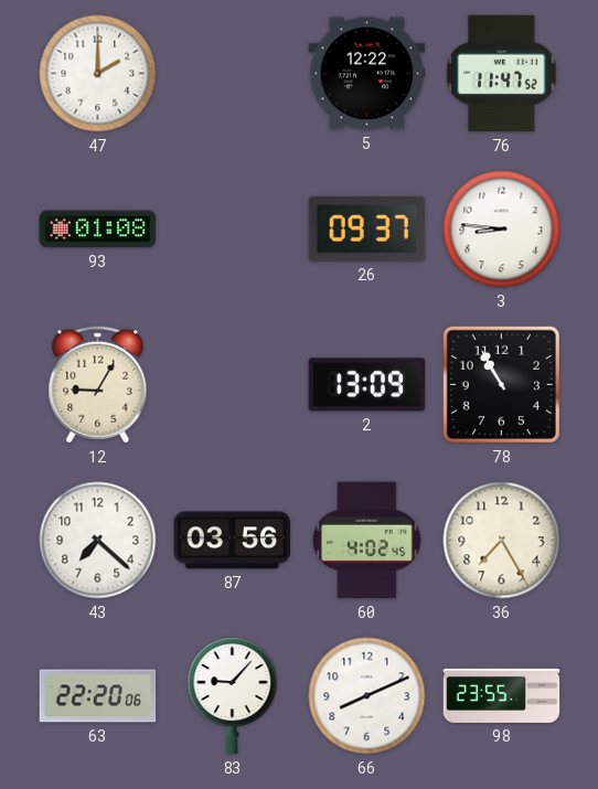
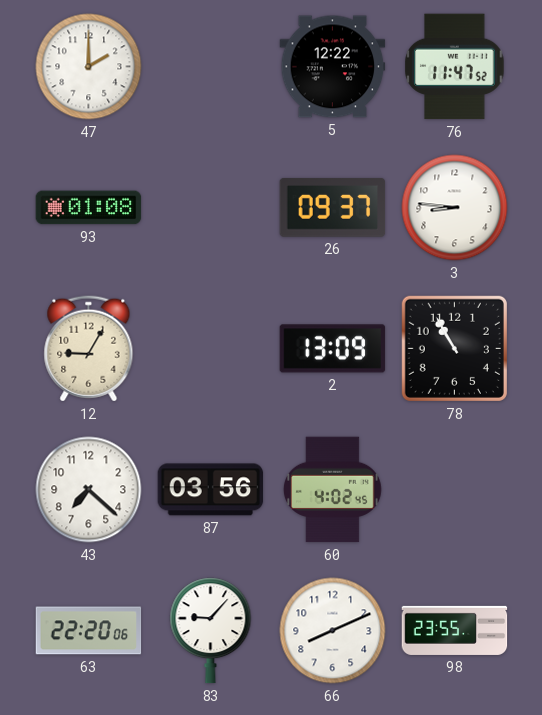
36: 7:25 -> none
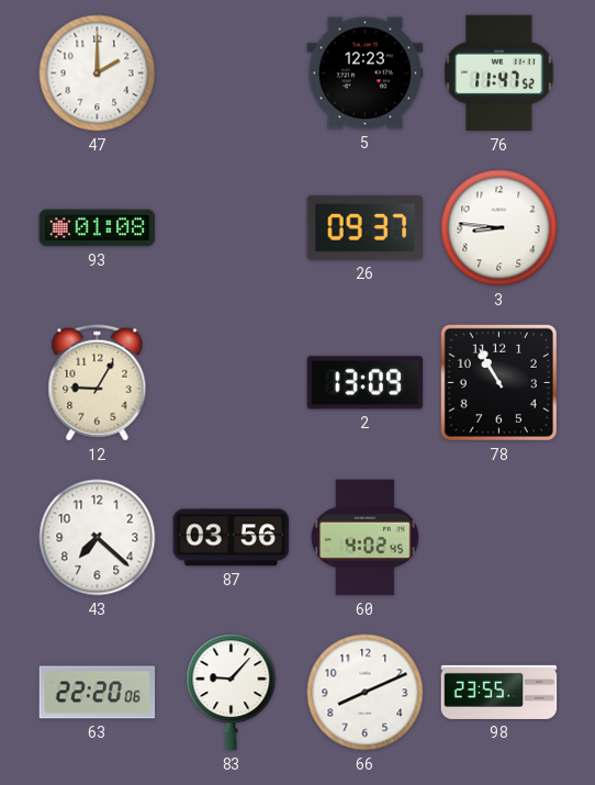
5: 12:22 -> 12:23
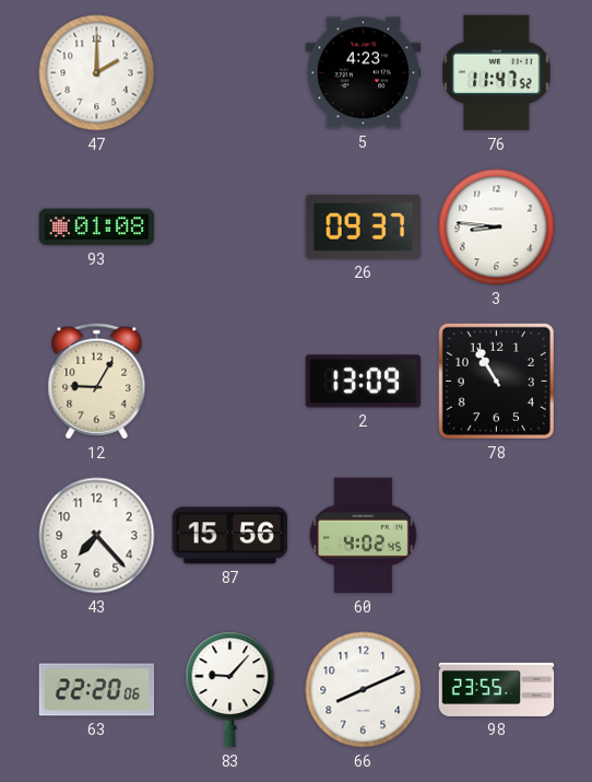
5: 12:23 -> 4:23
43: 7:22 -> 7:23
87: 03:56 -> 15:56
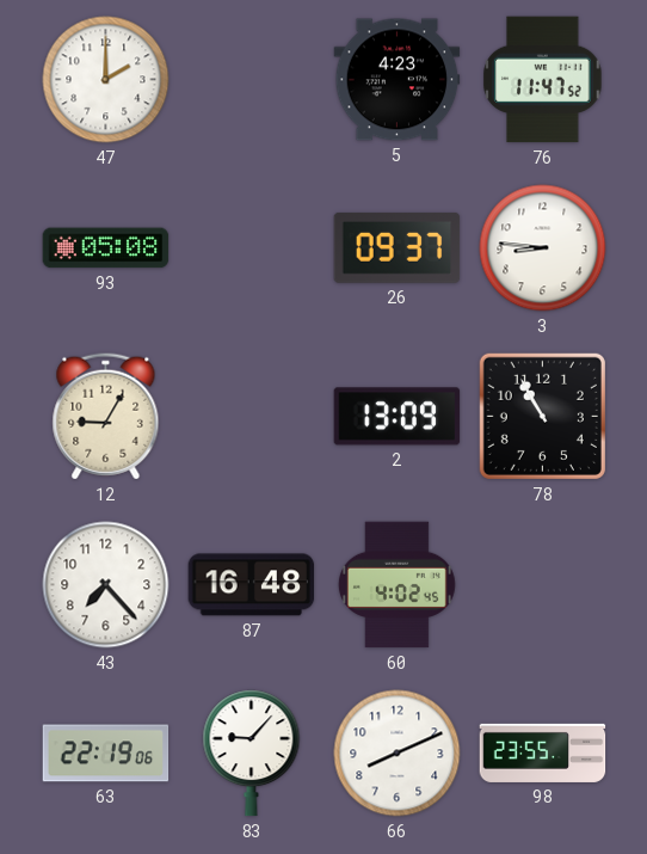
93: 01:08 -> 05:08
87: 15:56 -> 16:48
63: 22:20 -> 22:19
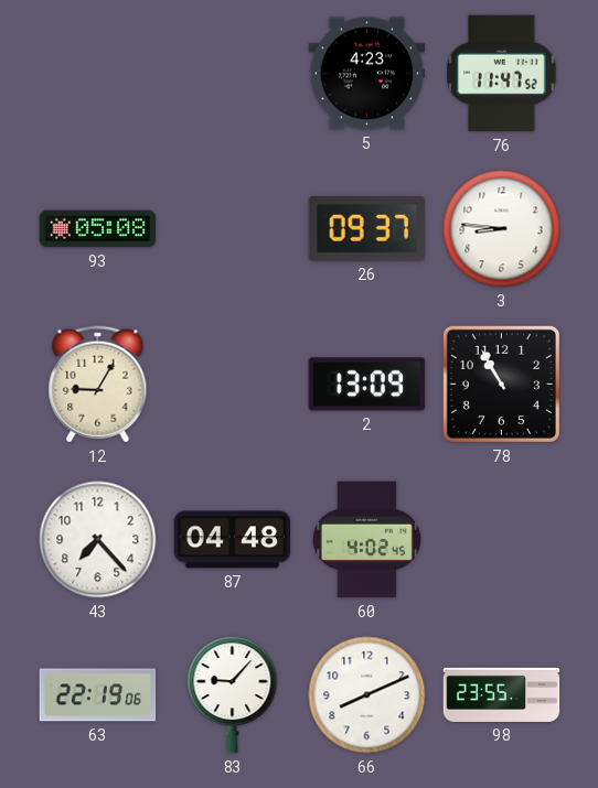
47: 2:00 -> none
87: 16:48 -> 04:48
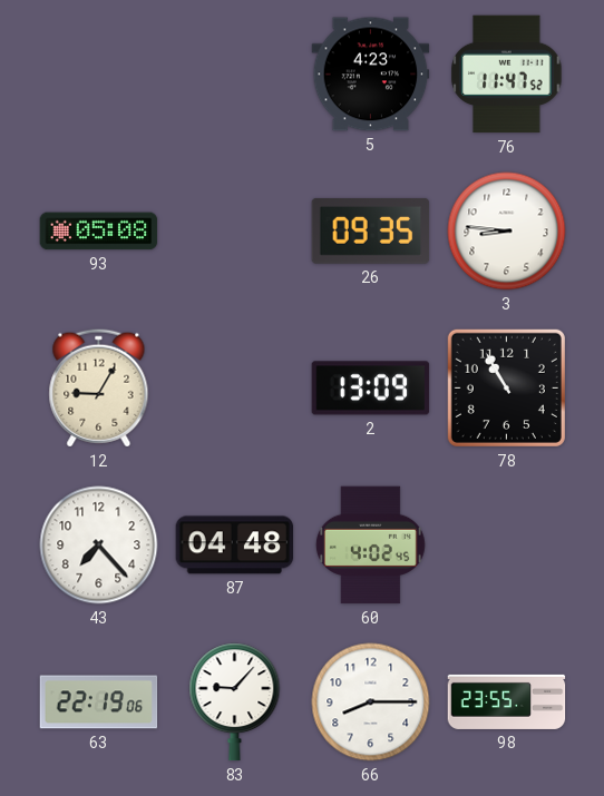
26: 09:37 -> 09:35
66: 8:11 -> 8:15
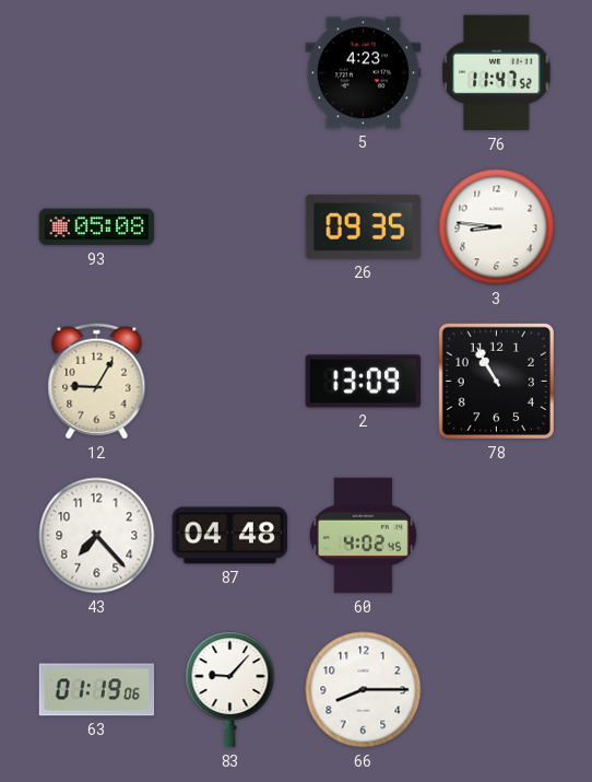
63: 22:19 -> 01:19
98: 23:55 -> none
